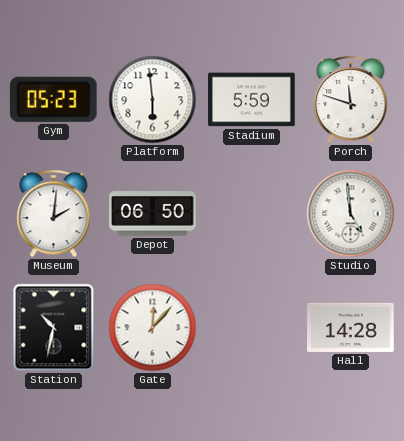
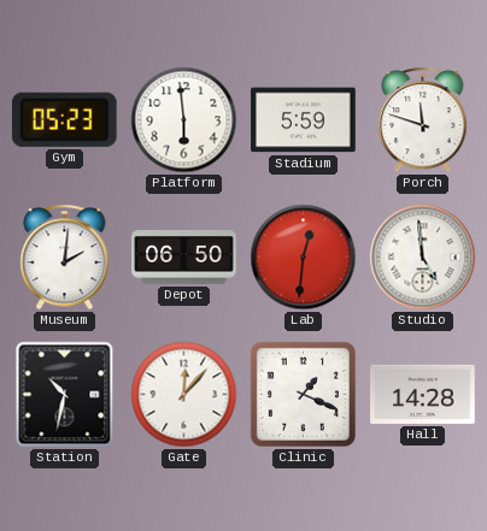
Lab: none -> 12:31
Clinic: none -> 1:19
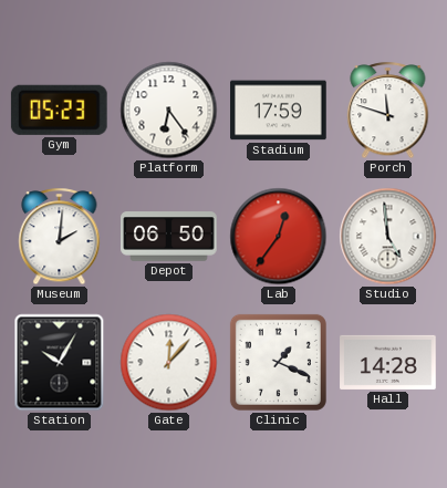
Platform: 5:59 -> 6:24
Stadium: 5:59 -> 17:59
Lab: 12:31 -> 12:36
Station: 10:32 -> 10:05
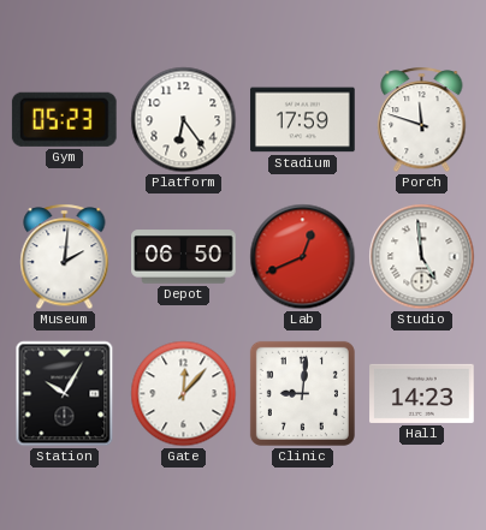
Lab: 12:36 -> 12:41
Clinic: 1:19 -> 9:01
Hall: 14:28 -> 14:23
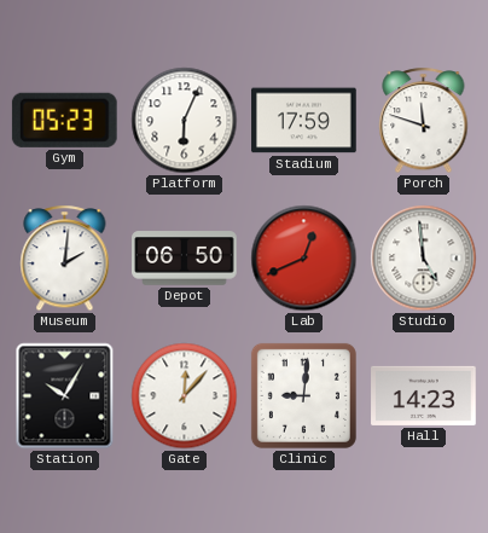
Platform: 6:24 -> 6:04
